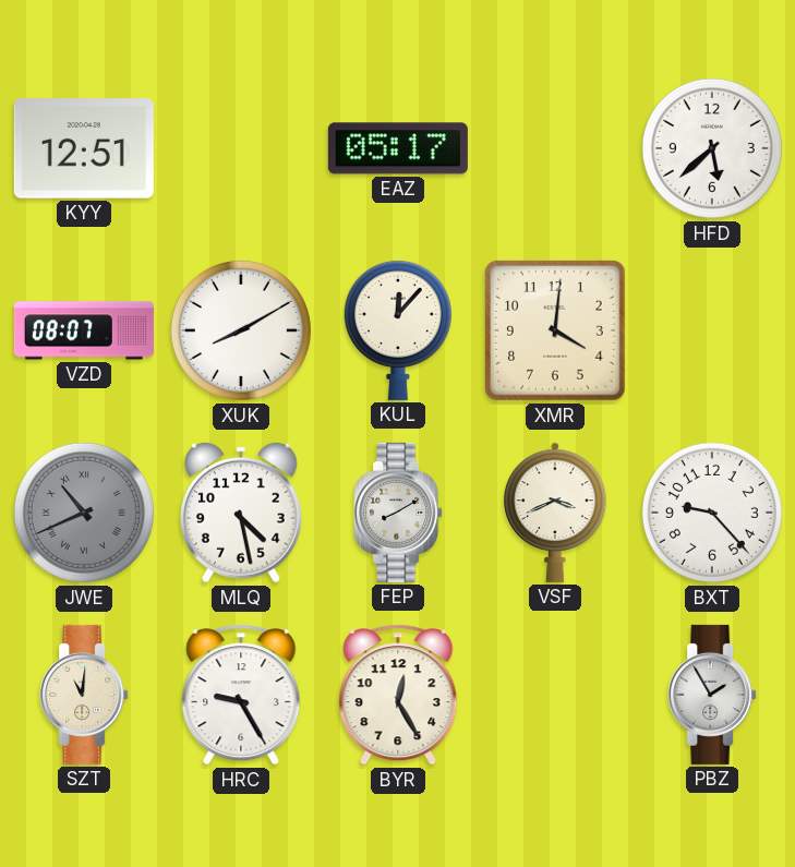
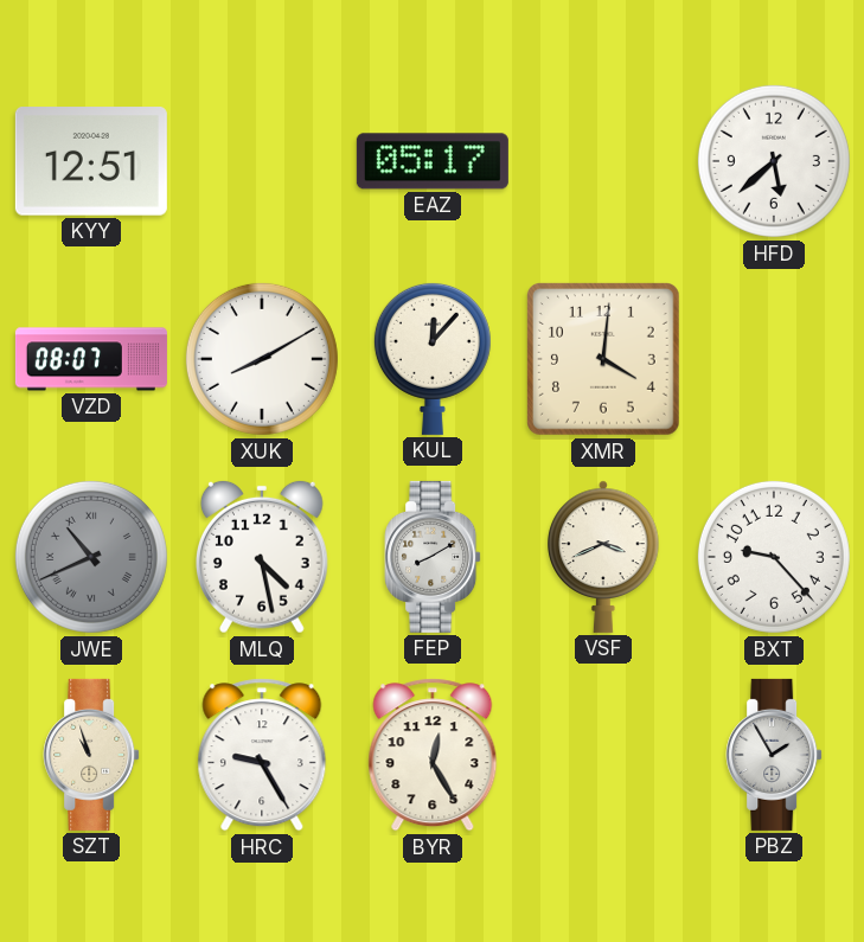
SZT: 11:01 -> 10:57
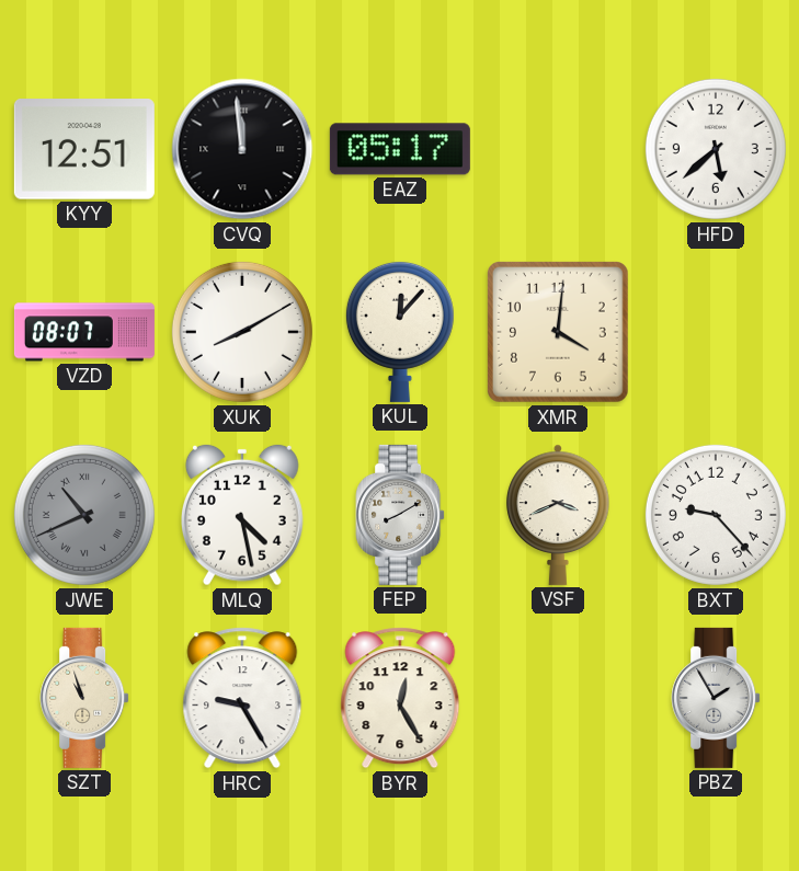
CVQ: none -> 11:59
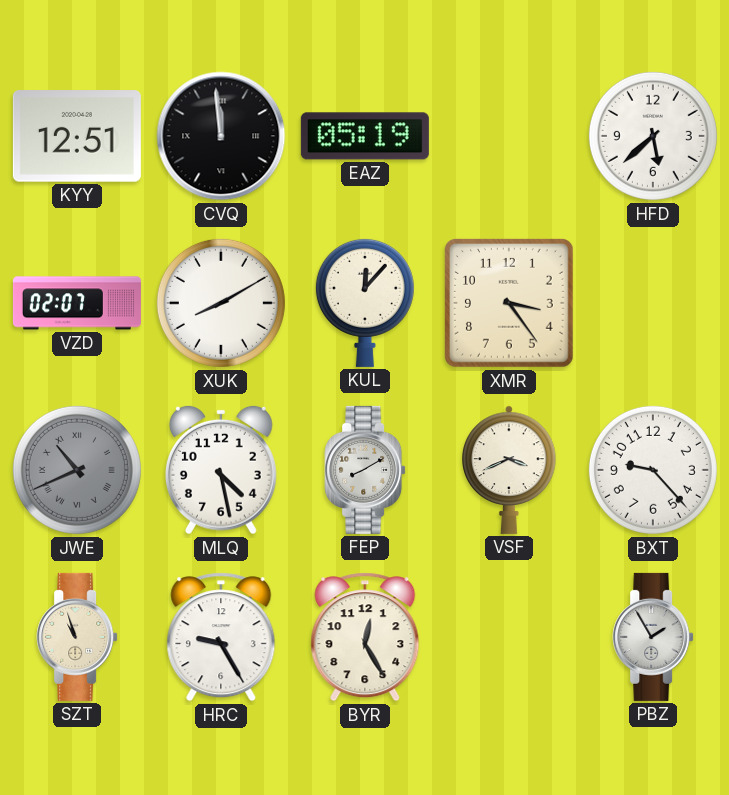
EAZ: 05:17 -> 05:19
VZD: 08:07 -> 02:07
XMR: 4:01 -> 3:24
